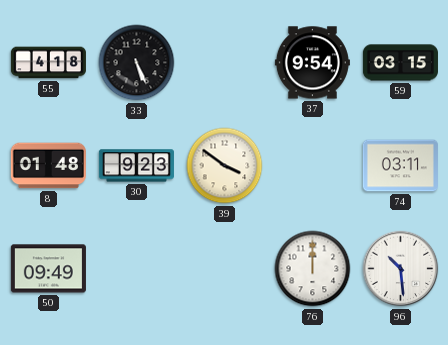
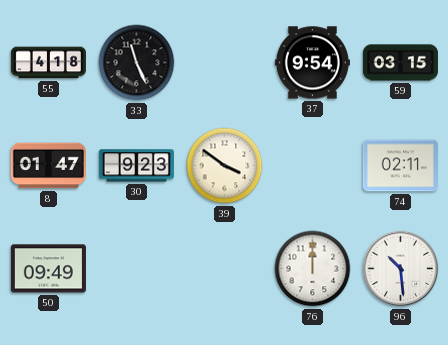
33: 5:26 -> 11:26
8: 01:48 -> 01:47
74: 03:11 -> 02:11
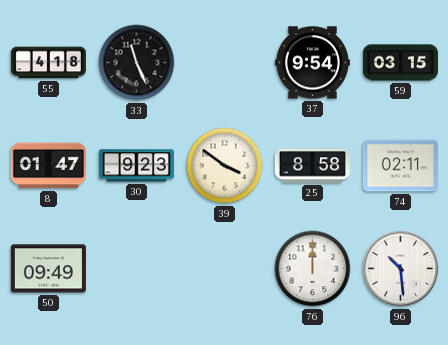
25: none -> 8:58
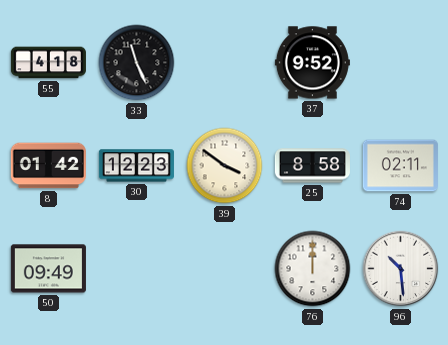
37: 9:54 -> 9:52
59: 03:15 -> none
8: 01:47 -> 01:42
30: 9:23 -> 12:23
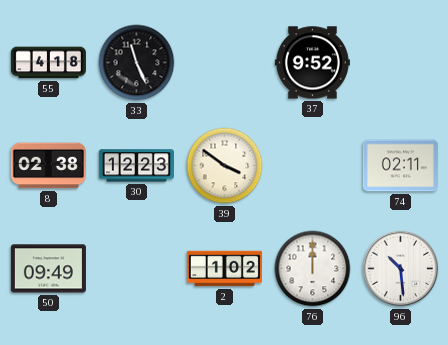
8: 01:42 -> 02:38
25: 8:58 -> none
2: none -> 1:02
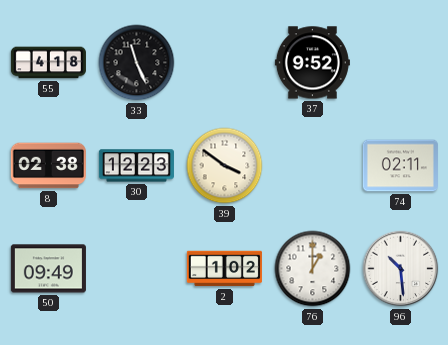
76: 12:00 -> 1:00
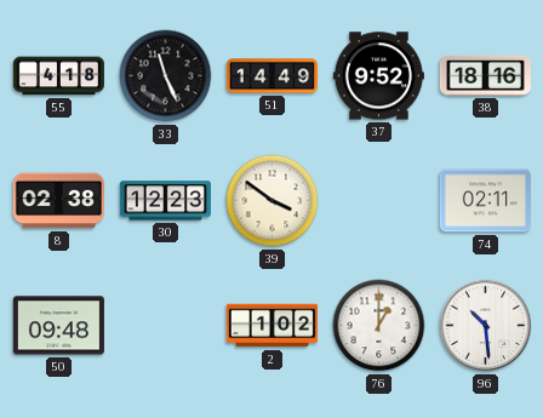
51: none -> 14:49
38: none -> 18:16
50: 09:49 -> 09:48
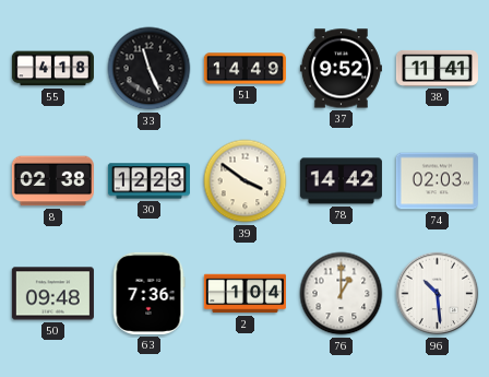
38: 18:16 -> 11:41
78: none -> 14:42
74: 02:11 -> 02:03
63: none -> 7:36
2: 1:02 -> 1:04
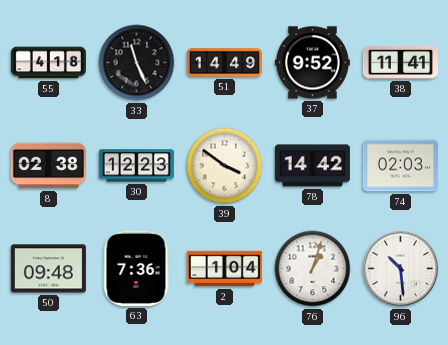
76: 1:00 -> 1:03
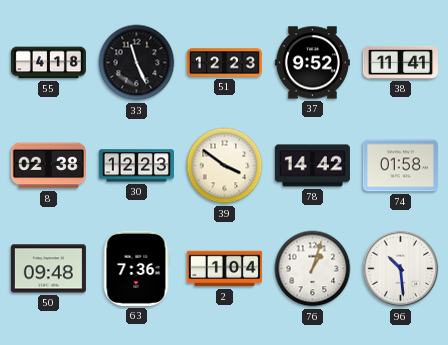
51: 14:49 -> 12:23
74: 02:03 -> 01:58
